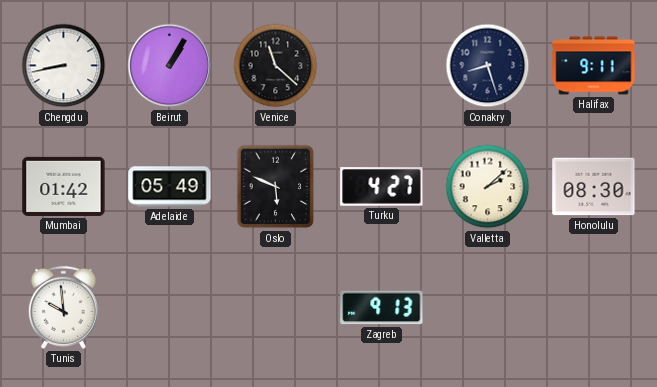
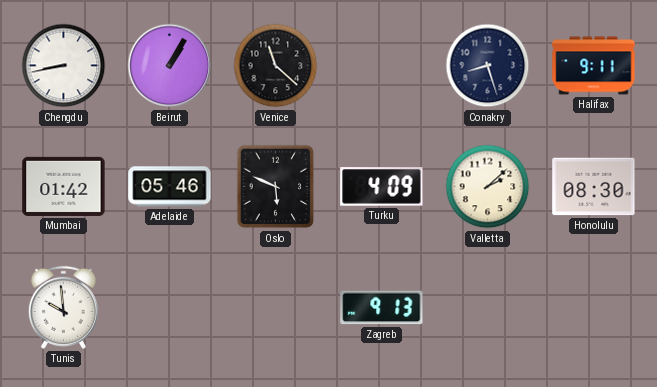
Adelaide: 05:49 -> 05:46
Turku: 4:27 -> 4:09
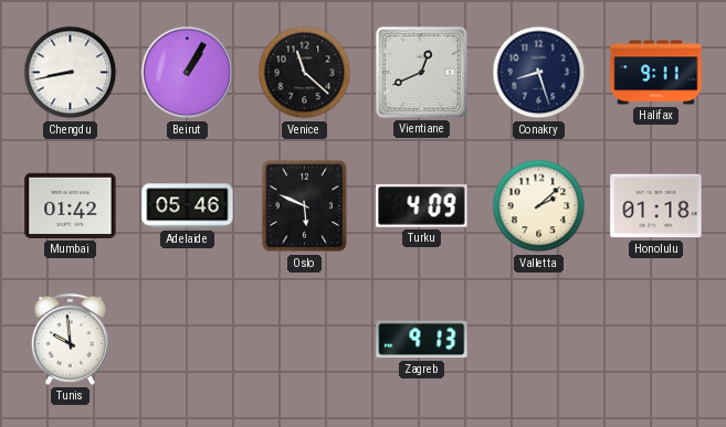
Vientiane: none -> 12:41
Honolulu: 08:30 -> 01:18
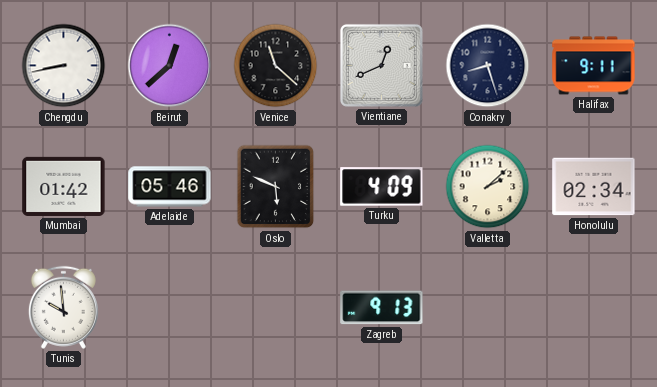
Beirut: 1:05 -> 12:38
Honolulu: 01:18 -> 02:34
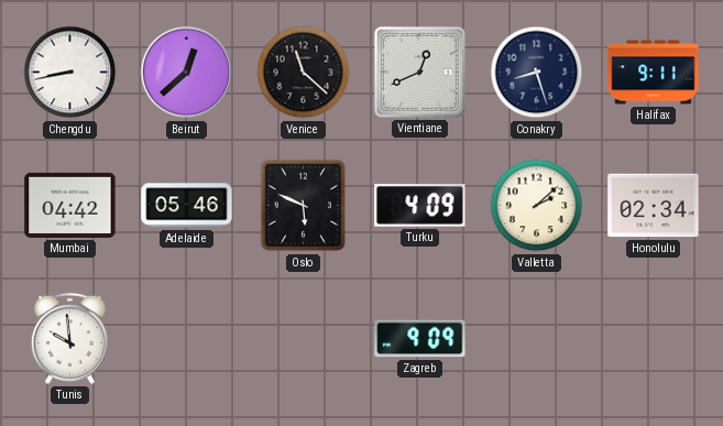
Mumbai: 01:42 -> 04:42
Zagreb: 9:13 -> 9:09
